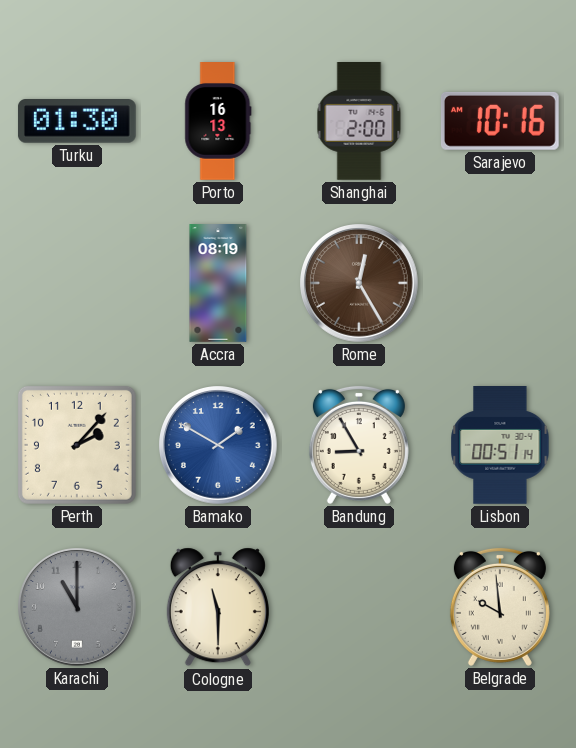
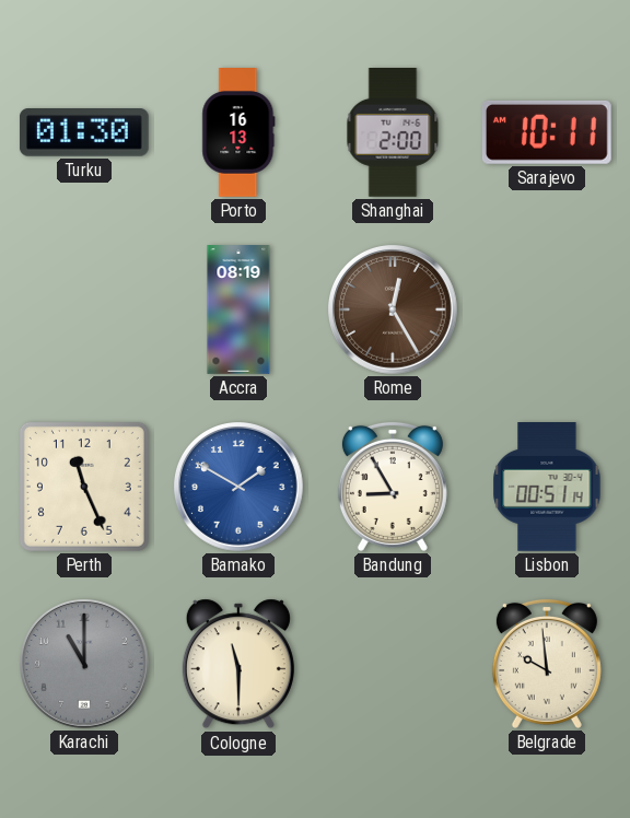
Sarajevo: 10:16 -> 10:11
Perth: 2:07 -> 11:26
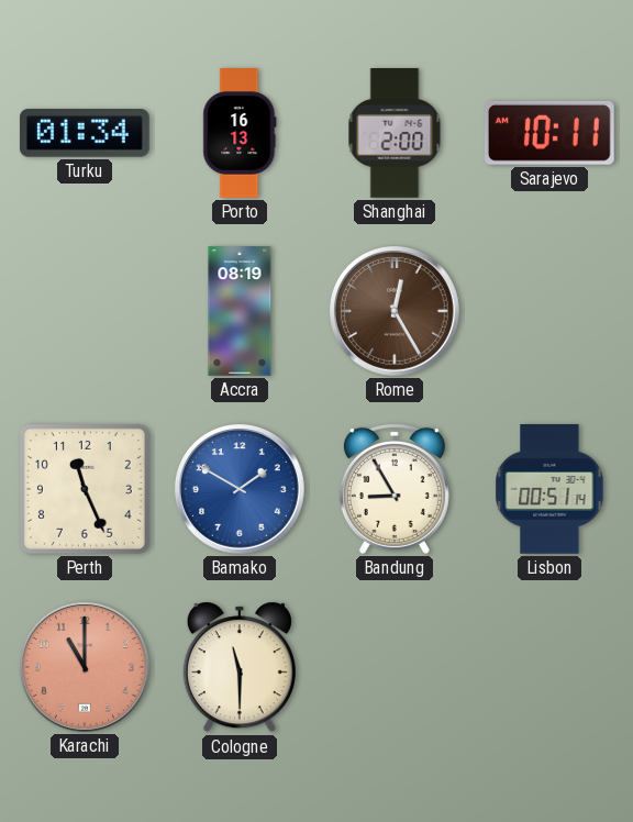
Turku: 01:30 -> 01:34
Karachi dial: grey -> salmon
Belgrade: 9:59 -> none
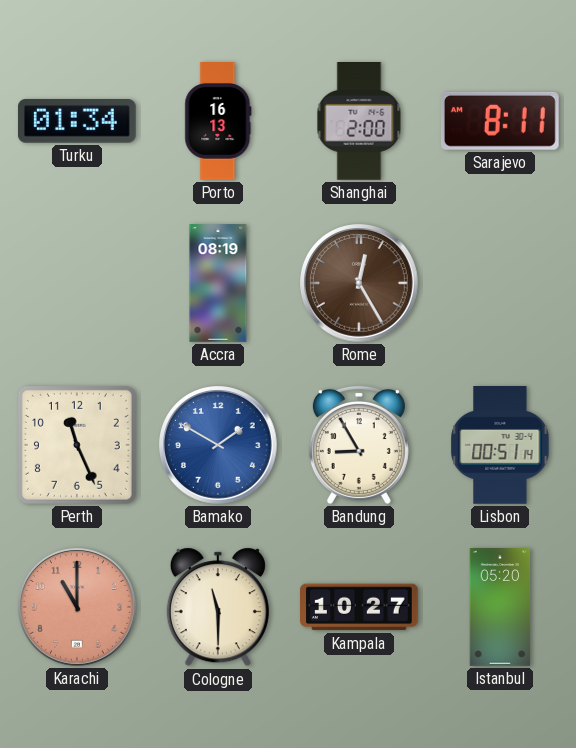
Sarajevo: 10:11 -> 8:11
Kampala: none -> 10:27
Istanbul: none -> 05:20
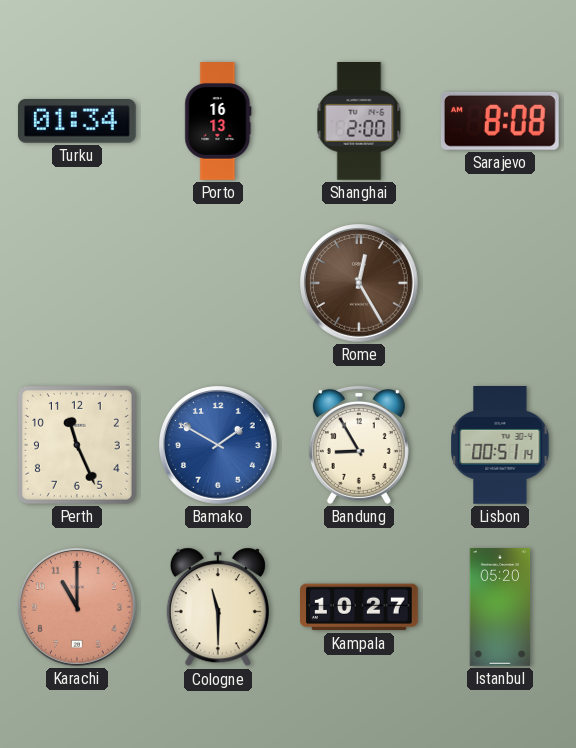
Sarajevo: 8:11 -> 8:08
Accra: 08:19 -> none
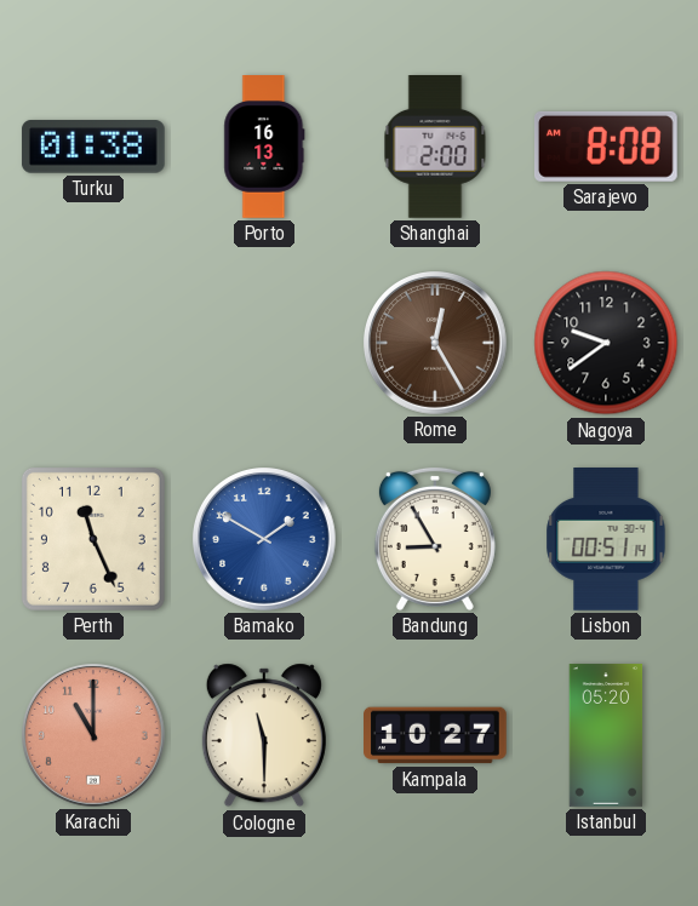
Turku: 01:34 -> 01:38
Nagoya: none -> 9:39
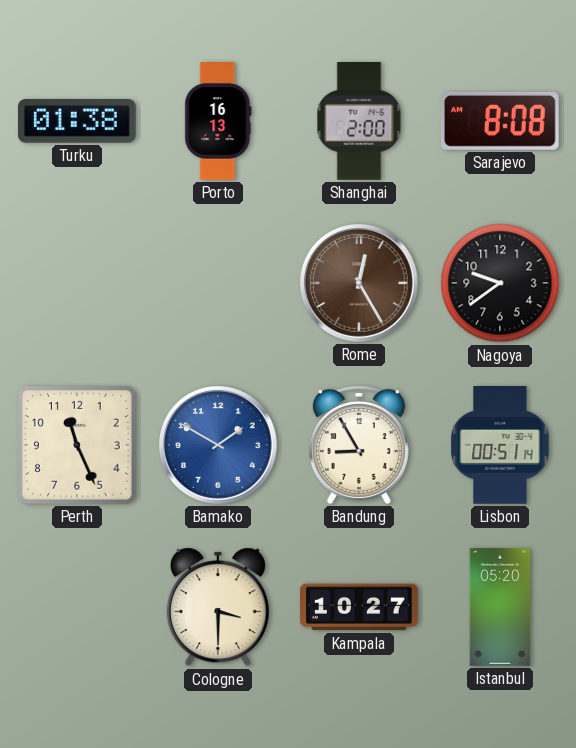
Karachi: 11:00 -> none
Cologne: 11:30 -> 3:30
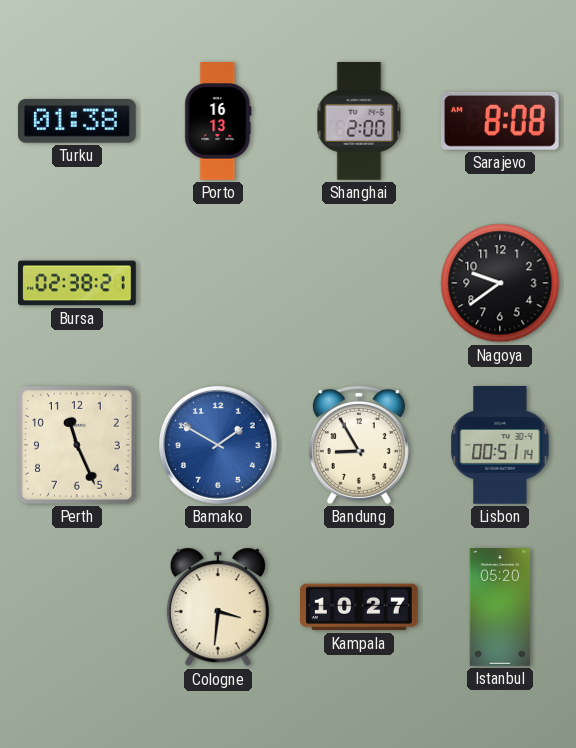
Bursa: none -> 02:38
Rome: 12:25 -> none
Cologne: 3:30 -> 3:31
